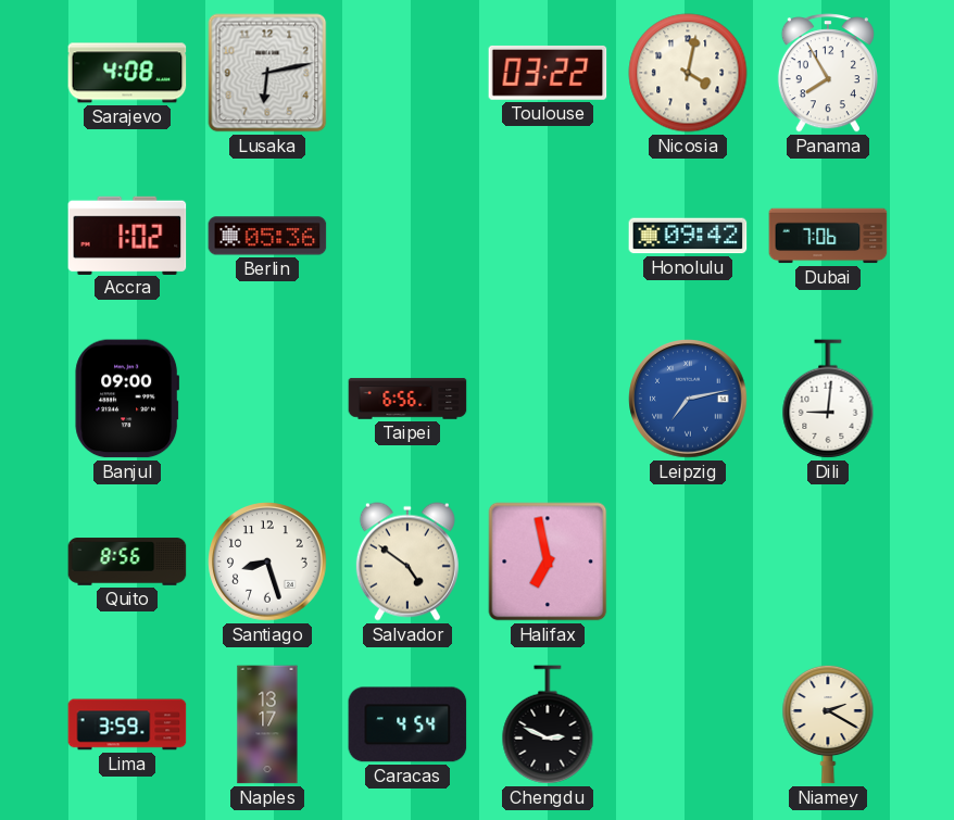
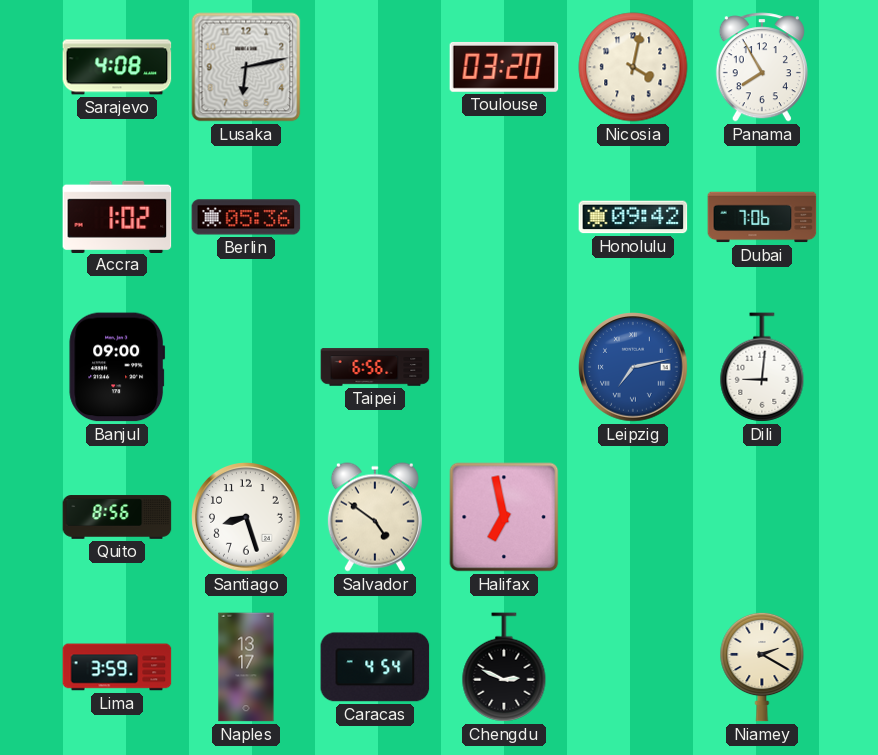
Toulouse: 03:22 -> 03:20
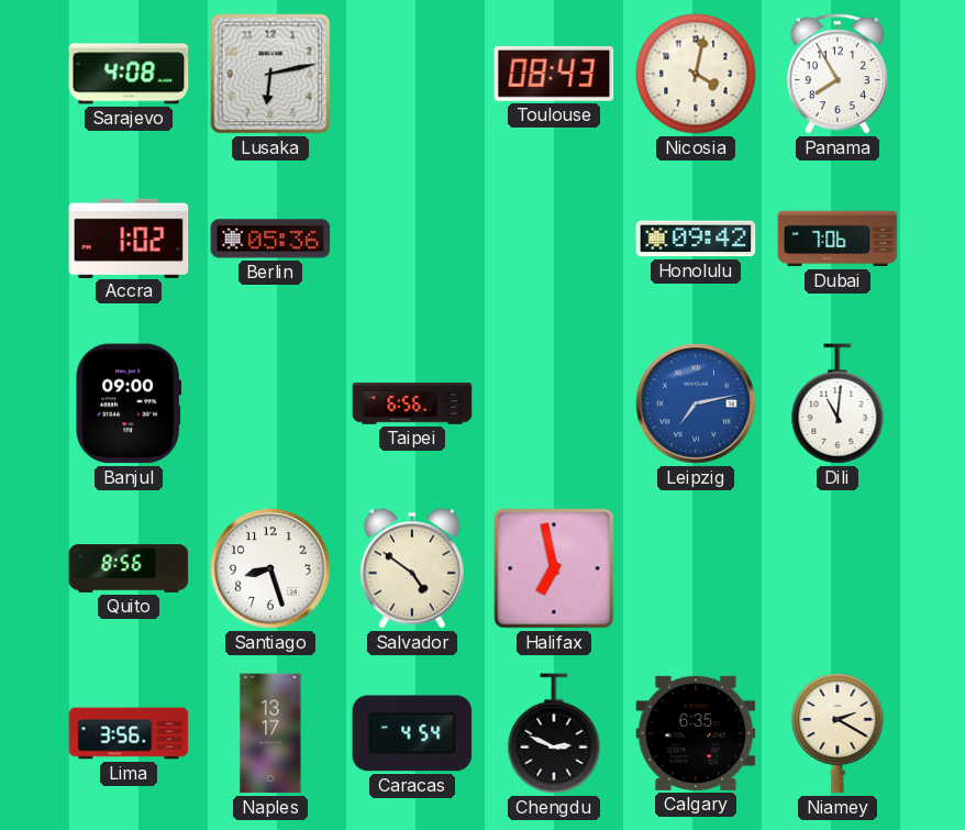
Toulouse: 03:20 -> 08:43
Dili: 9:01 -> 11:01
Lima: 3:59 -> 3:56
Calgary: none -> 6:35
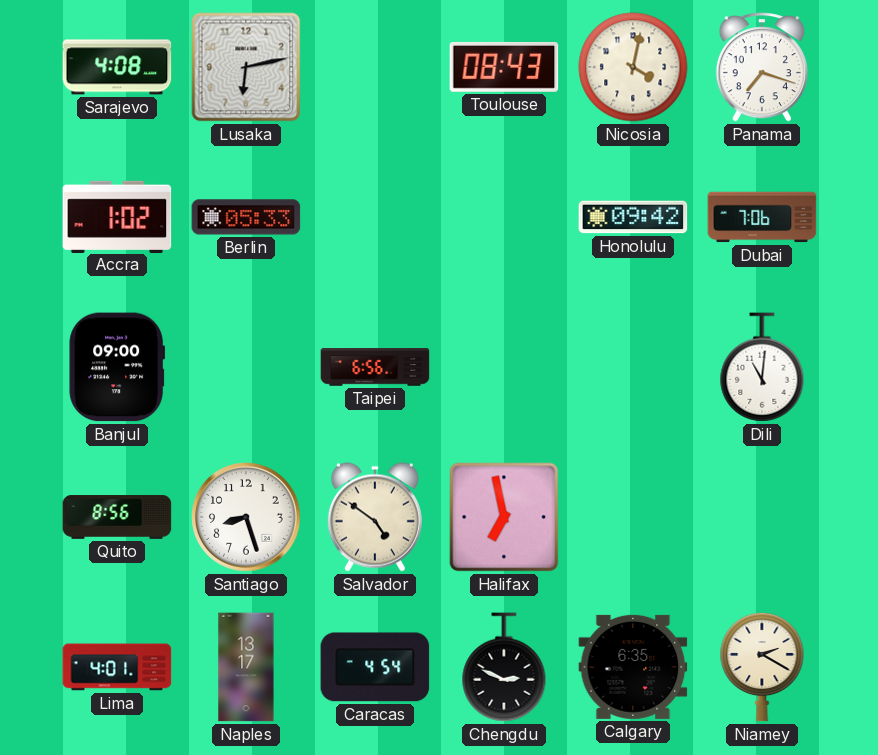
Panama: 7:55 -> 7:18
Berlin: 05:36 -> 05:33
Leipzig: 7:13 -> none
Lima: 3:56 -> 4:01
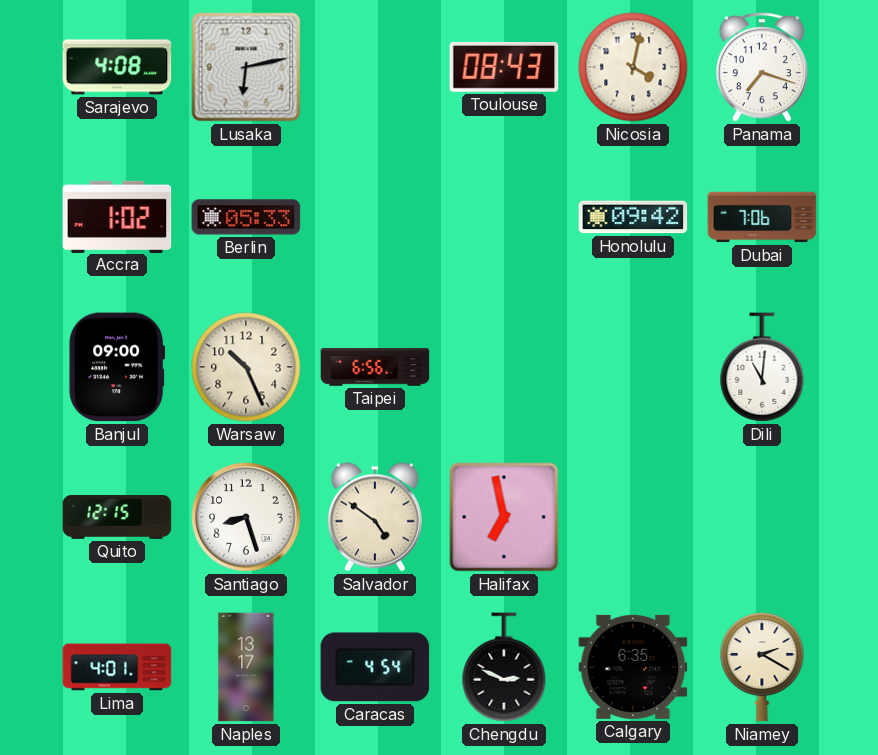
Warsaw: none -> 10:26
Quito: 8:56 -> 12:15
